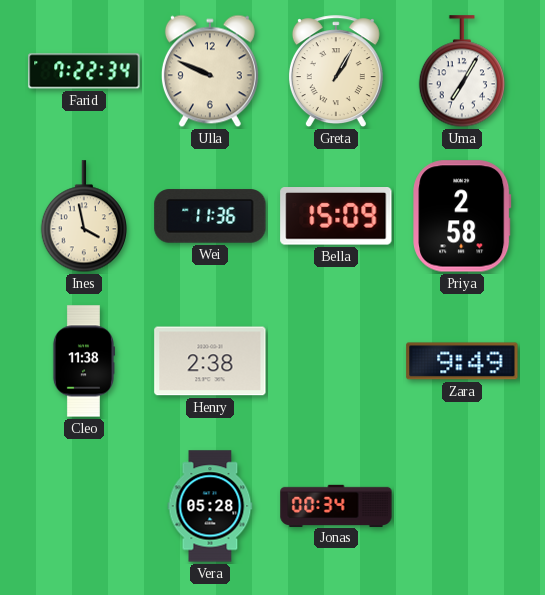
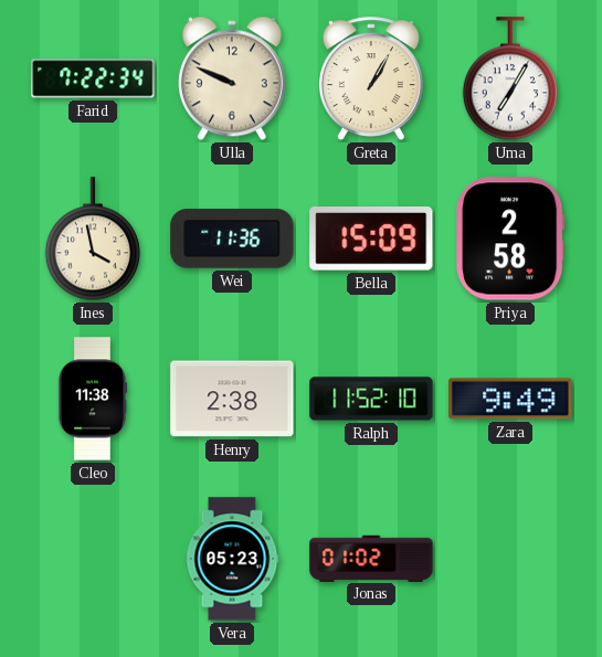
Ralph: none -> 11:52
Vera: 05:28 -> 05:23
Jonas: 00:34 -> 01:02
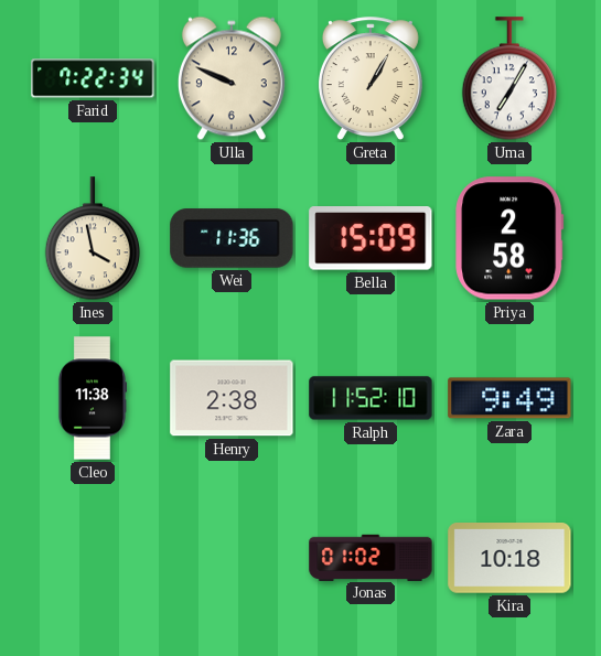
Vera: 05:23 -> none
Kira: none -> 10:18
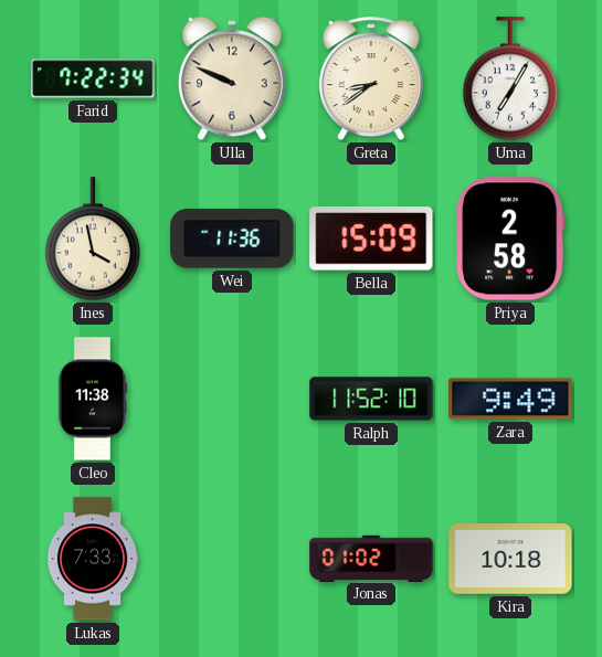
Greta: 1:05 -> 8:39
Henry: 2:38 -> none
Lukas: none -> 7:33
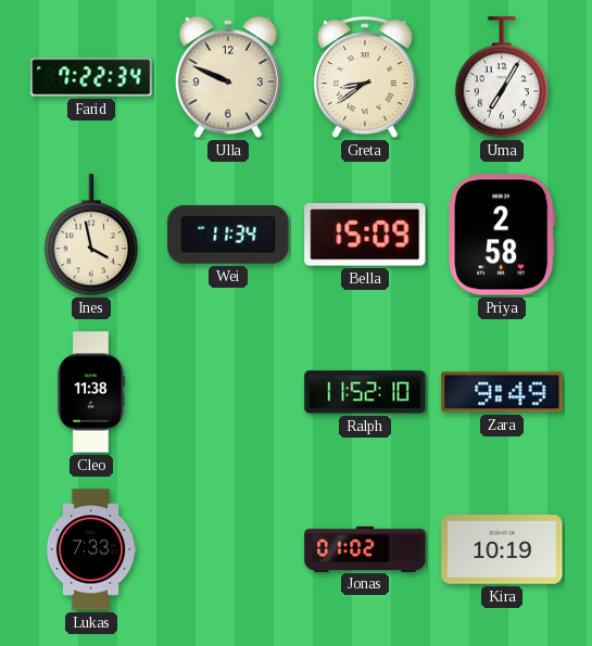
Wei: 11:36 -> 11:34
Kira: 10:18 -> 10:19
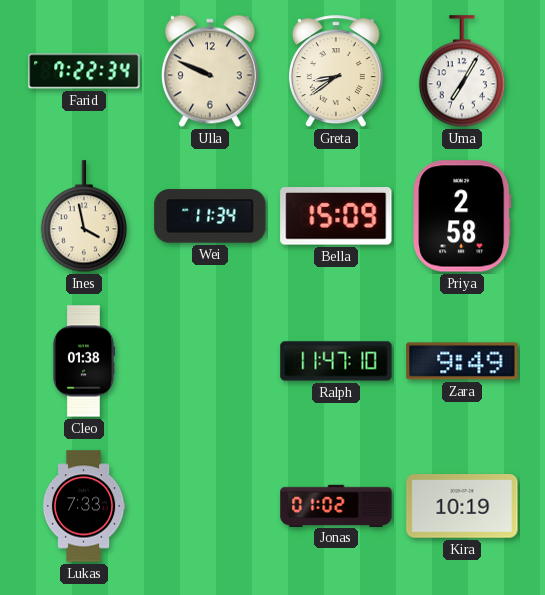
Cleo: 11:38 -> 01:38
Ralph: 11:52 -> 11:47
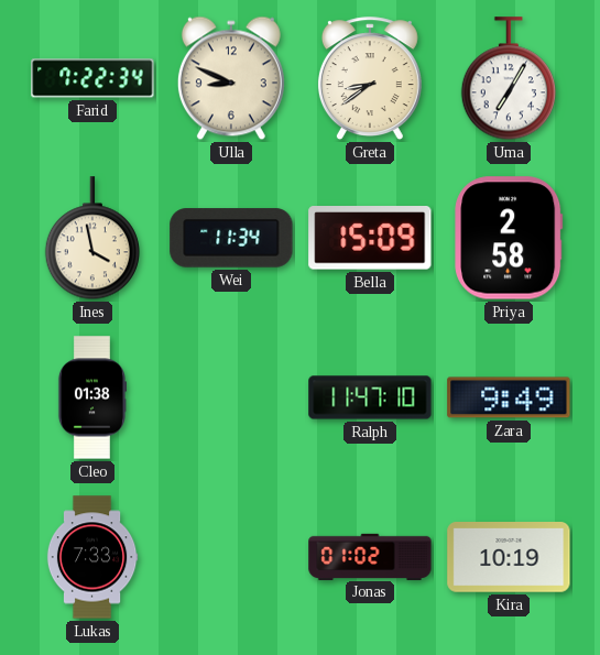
Ulla: 9:49 -> 8:49
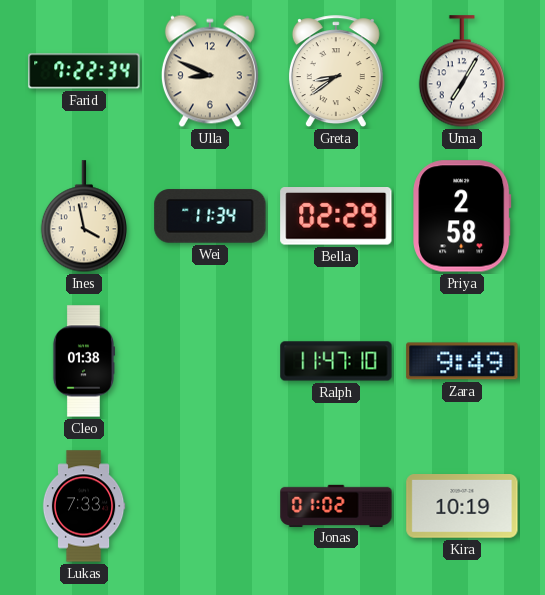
Bella: 15:09 -> 02:29
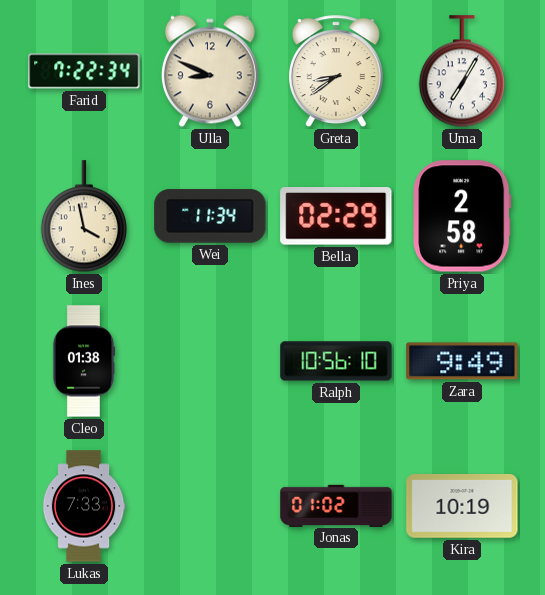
Ralph: 11:47 -> 10:56
